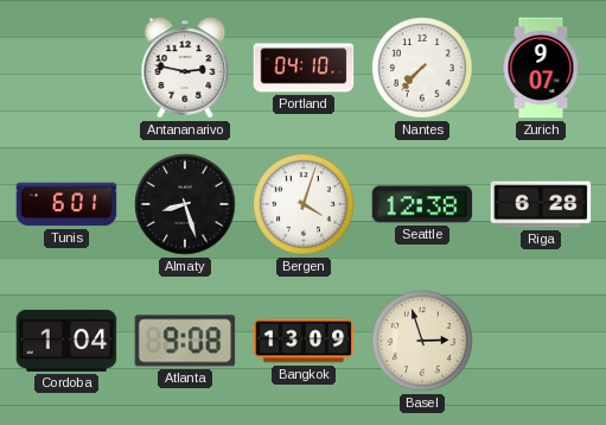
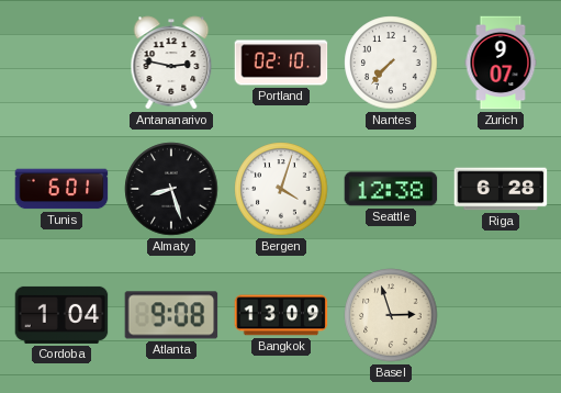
Portland: 04:10 -> 02:10
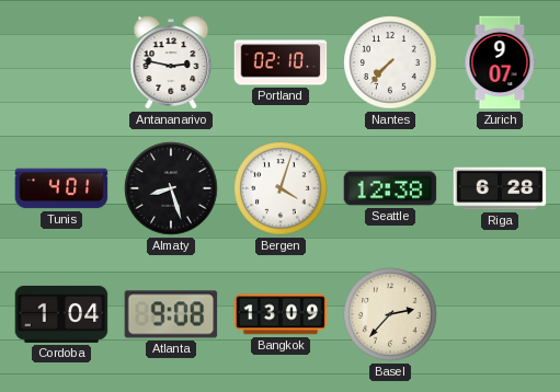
Tunis: 6:01 -> 4:01
Basel: 2:57 -> 2:37
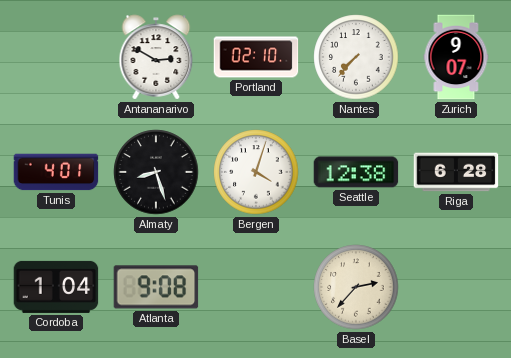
Antananarivo: 2:47 -> 2:50
Bangkok: 13:09 -> none
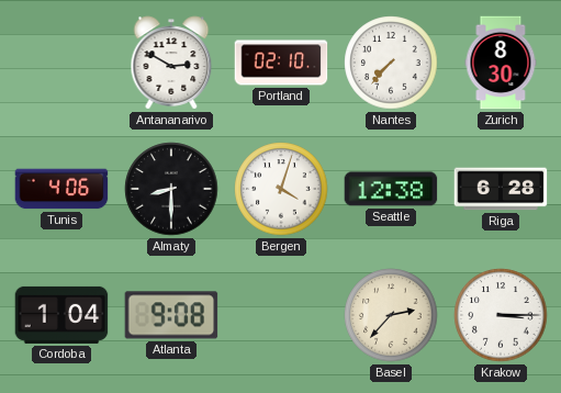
Zurich: 9:07 -> 8:30
Tunis: 4:01 -> 4:06
Almaty: 8:27 -> 8:30
Krakow: none -> 3:15
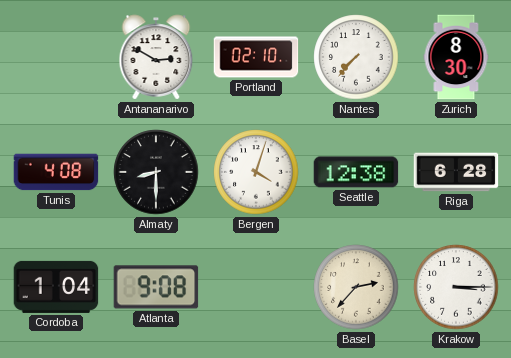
Tunis: 4:06 -> 4:08
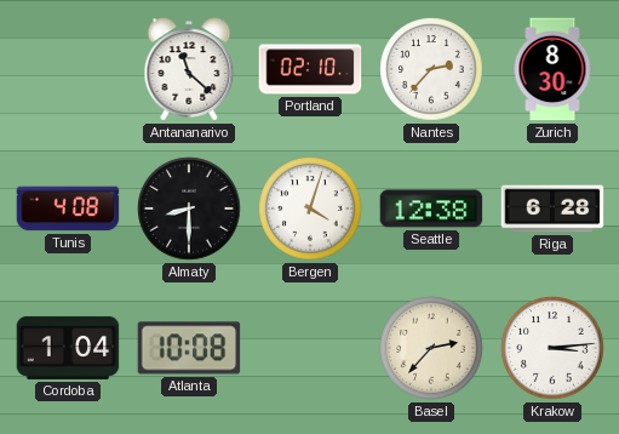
Antananarivo: 2:50 -> 11:22
Nantes: 7:37 -> 2:37
Atlanta: 9:08 -> 10:08
Krakow: 3:15 -> 3:14
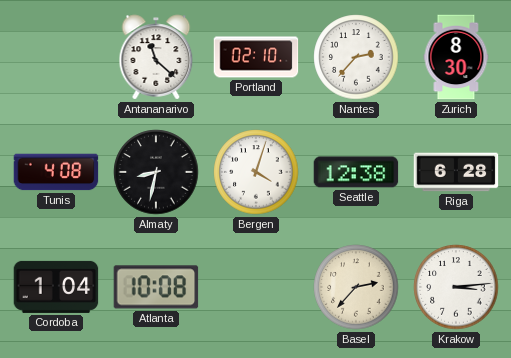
Almaty: 8:30 -> 8:32
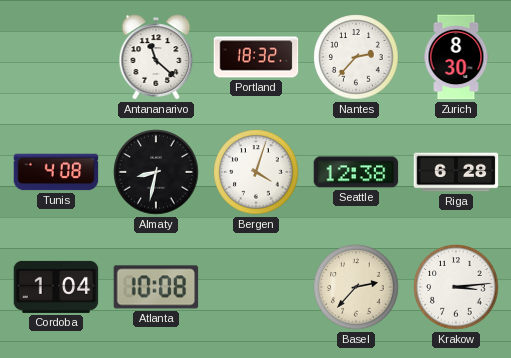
Portland: 02:10 -> 18:32
